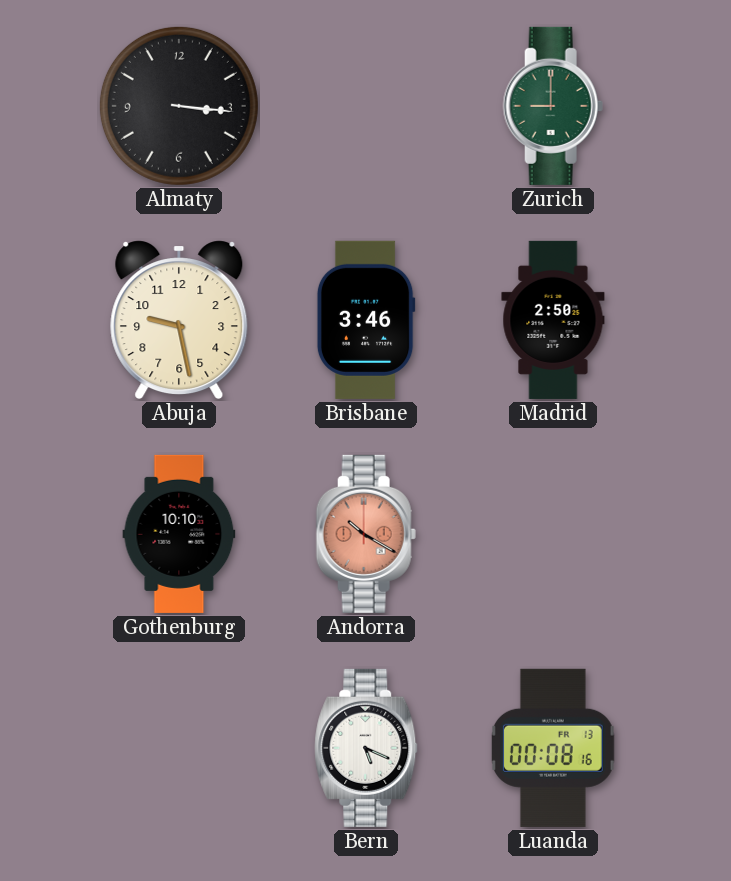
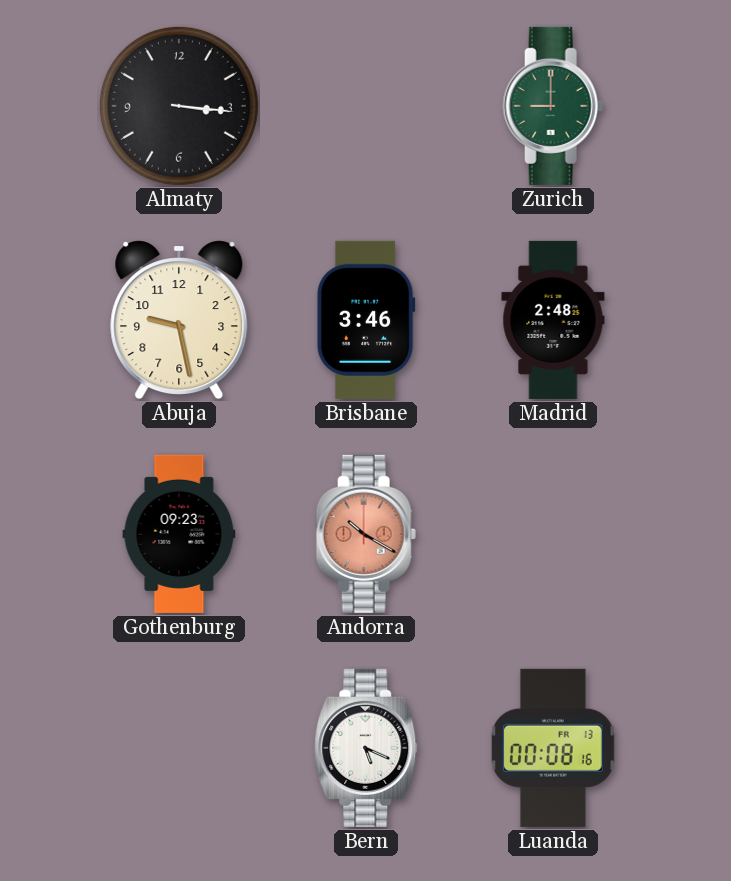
Madrid: 2:50 -> 2:48
Gothenburg: 10:10 -> 09:23
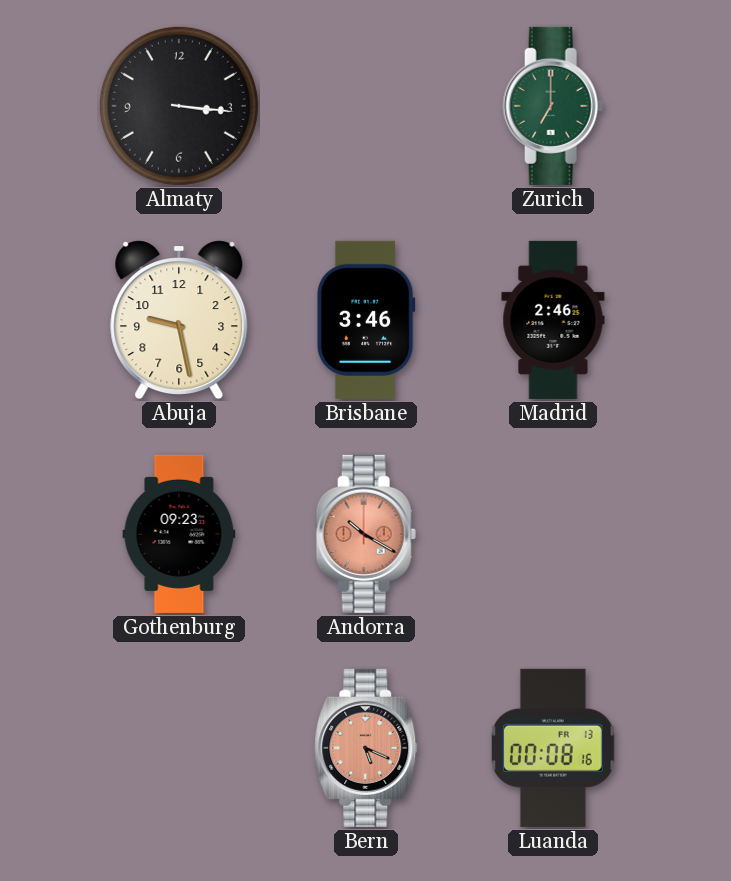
Zurich: 9:00 -> 7:00
Madrid: 2:48 -> 2:46
Bern dial: white -> salmon
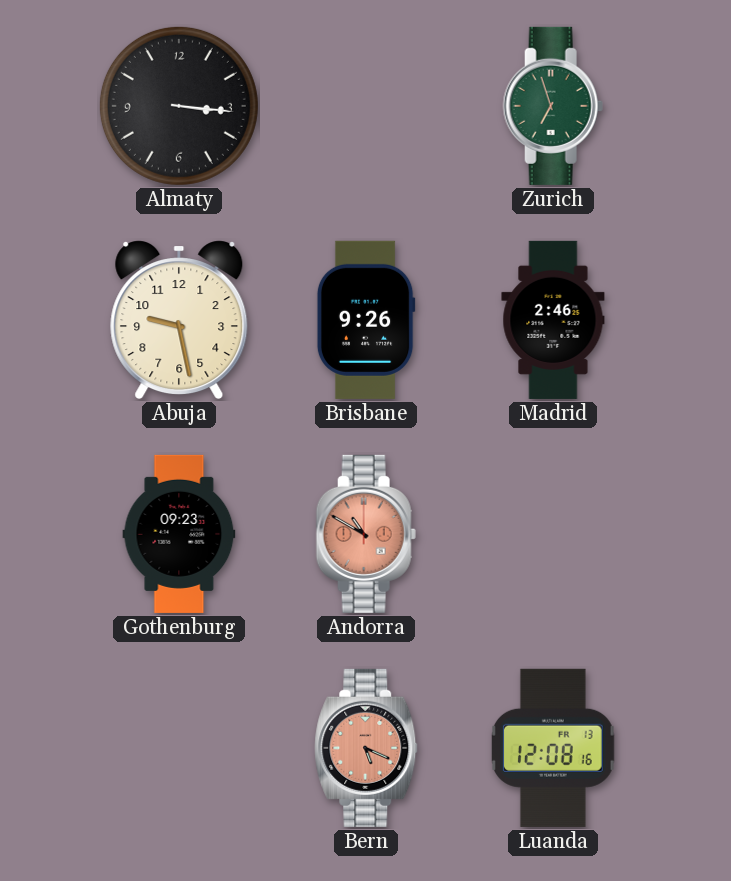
Zurich: 7:00 -> 6:57
Brisbane: 3:46 -> 9:26
Andorra: 10:20 -> 10:50
Luanda: 00:08 -> 12:08
